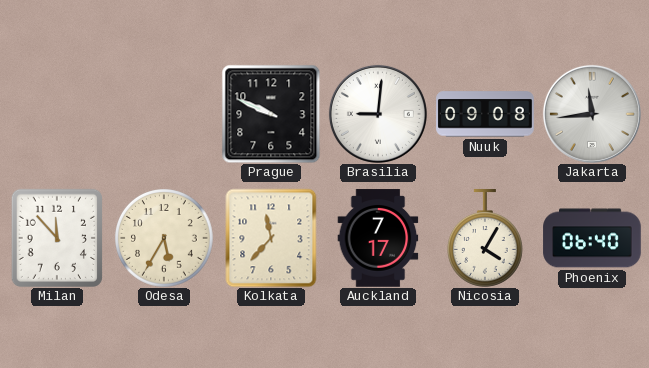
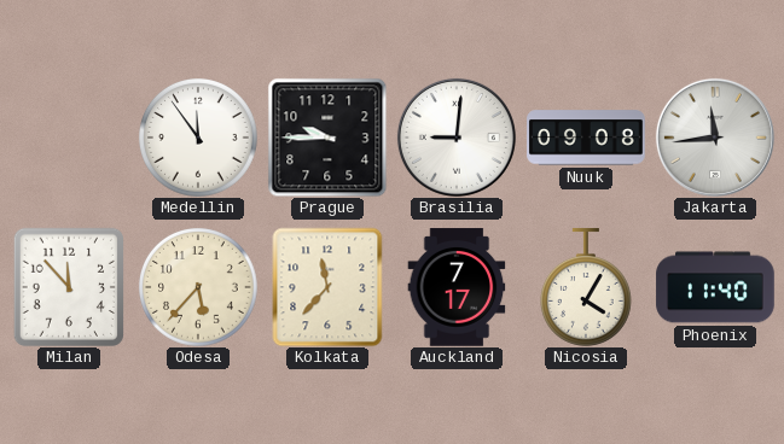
Medellin: none -> 11:54
Prague: 9:49 -> 9:45
Odesa: 5:35 -> 5:37
Phoenix: 06:40 -> 11:40
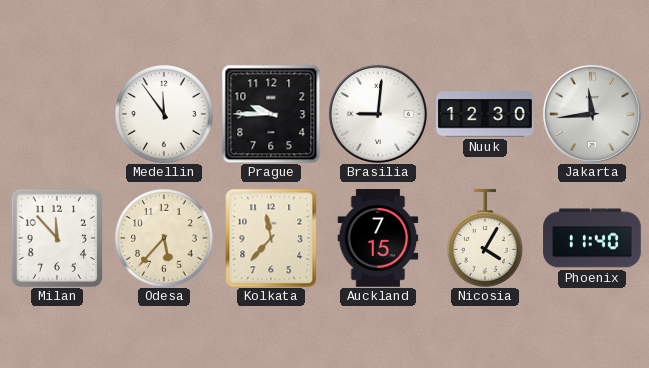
Nuuk: 09:08 -> 12:30
Auckland: 7:17 -> 7:15
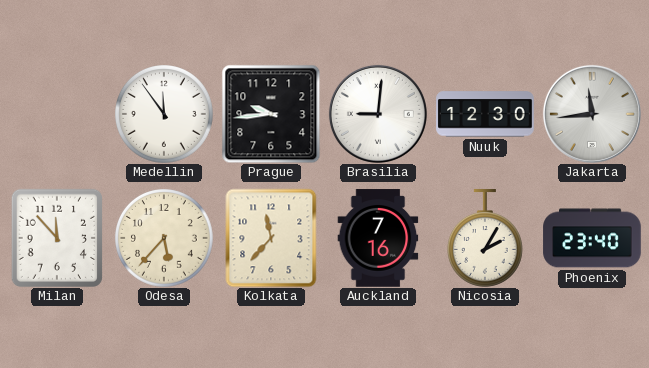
Prague: 9:45 -> 9:44
Auckland: 7:15 -> 7:16
Nicosia: 4:05 -> 2:05
Phoenix: 11:40 -> 23:40
